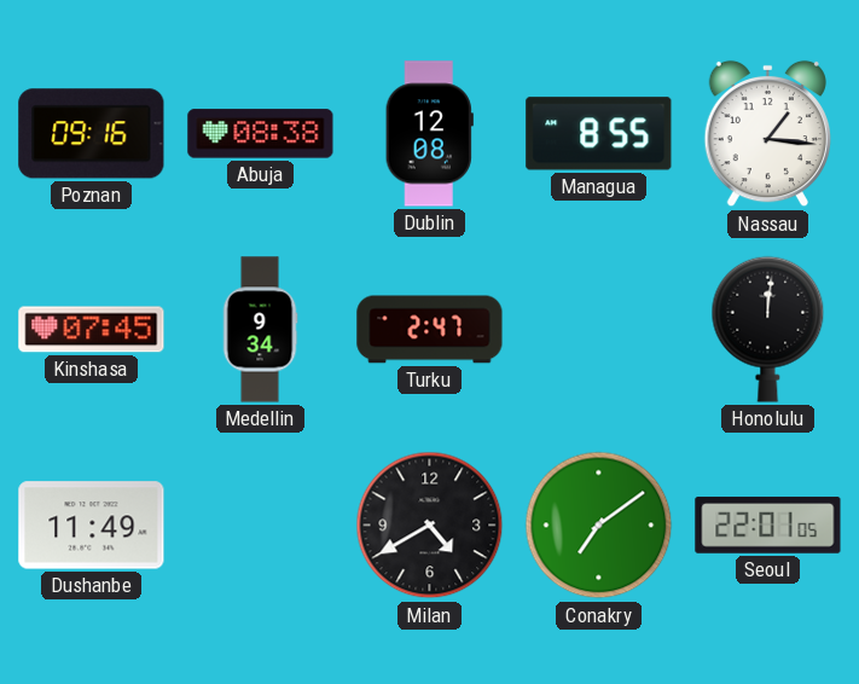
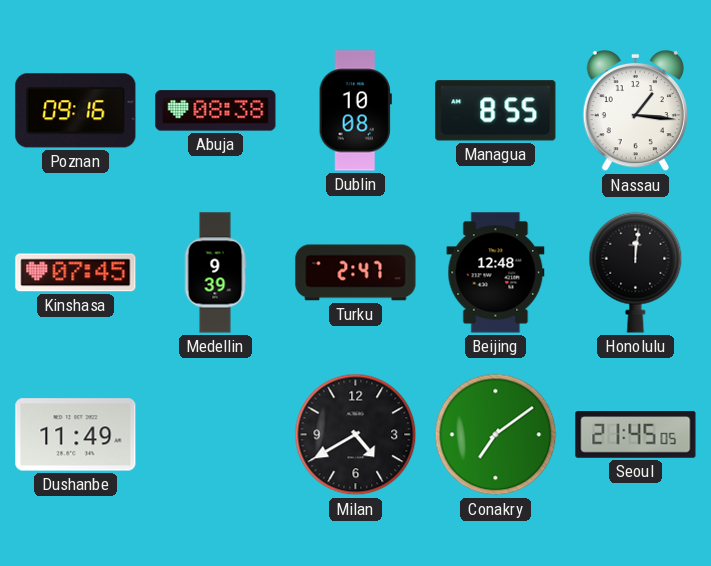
Dublin: 12:08 -> 10:08
Medellin: 9:34 -> 9:39
Beijing: none -> 12:48
Seoul: 22:01 -> 21:45
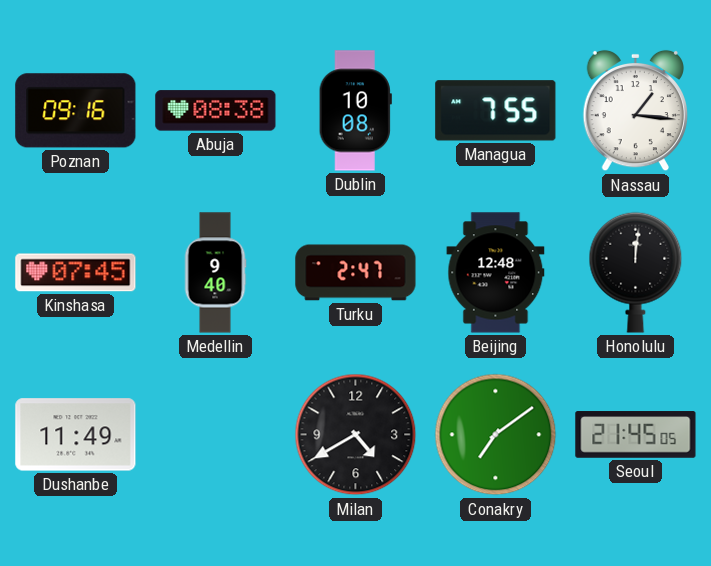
Managua: 8:55 -> 7:55
Medellin: 9:39 -> 9:40
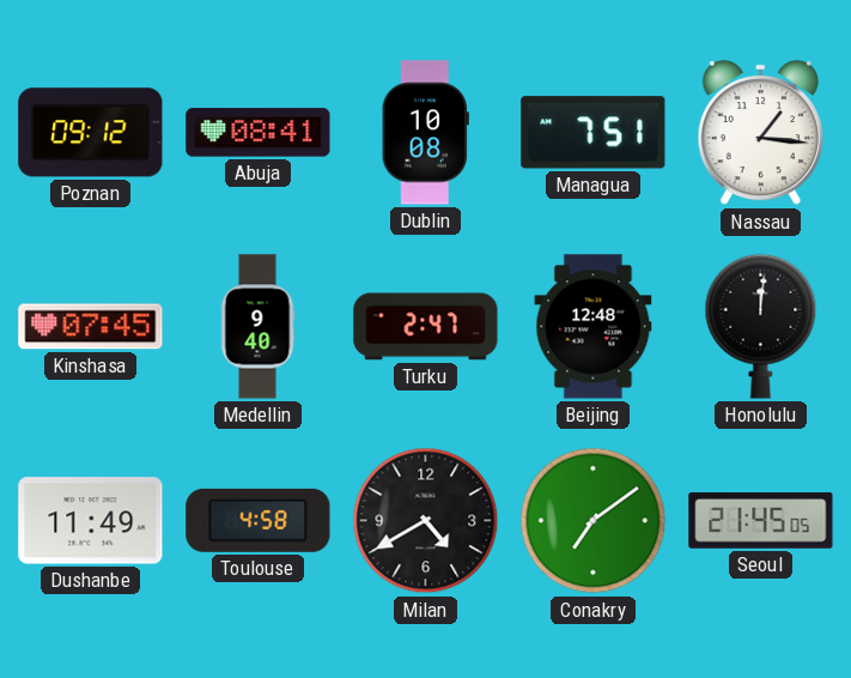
Poznan: 09:16 -> 09:12
Abuja: 08:38 -> 08:41
Managua: 7:55 -> 7:51
Toulouse: none -> 4:58
